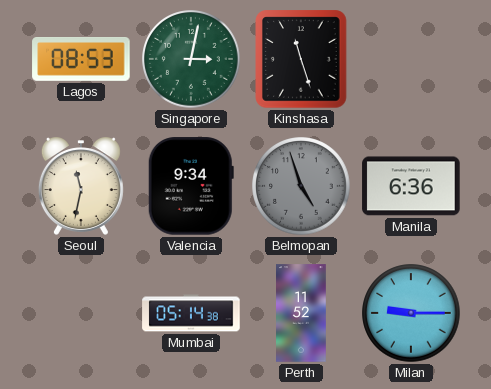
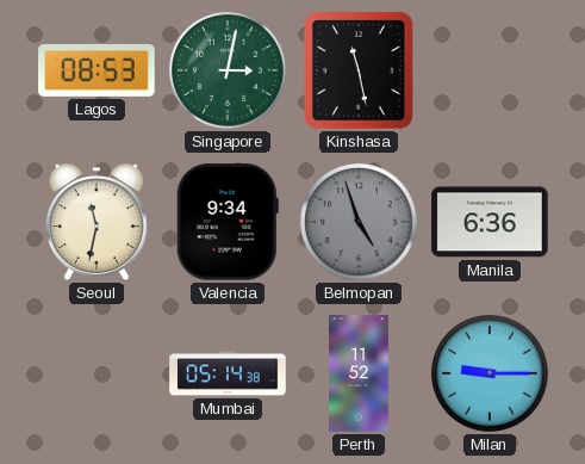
Kinshasa: 11:27 -> 11:28
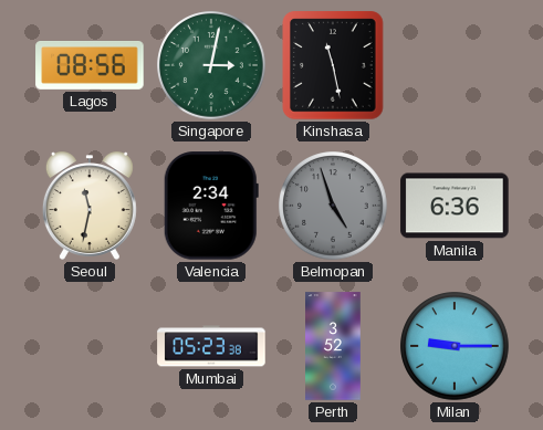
Lagos: 08:53 -> 08:56
Valencia: 9:34 -> 2:34
Mumbai: 05:14 -> 05:23
Perth: 11:52 -> 3:52
